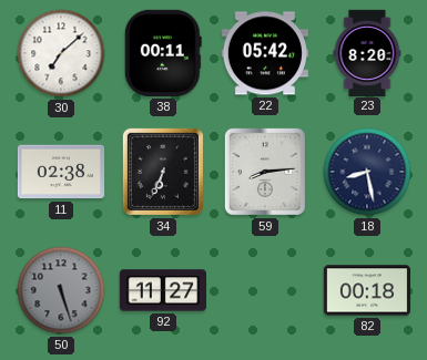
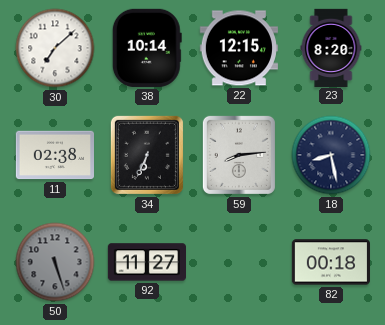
38: 00:11 -> 10:14
22: 05:42 -> 12:15
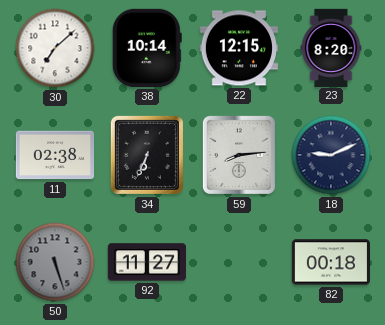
18: 8:28 -> 9:11
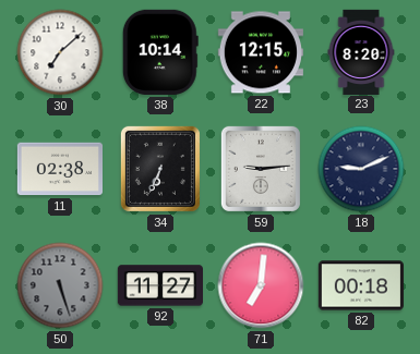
59: 8:14 -> 9:14
71: none -> 7:01
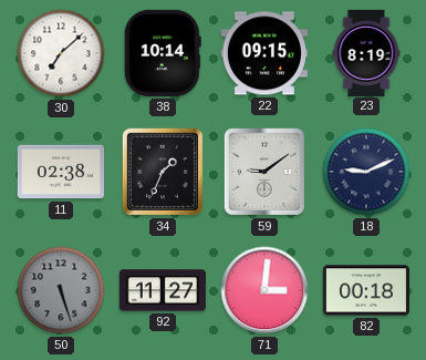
22: 12:15 -> 09:15
23: 8:20 -> 8:19
34: 6:34 -> 1:34
59: 9:14 -> 9:09
71: 7:01 -> 3:01
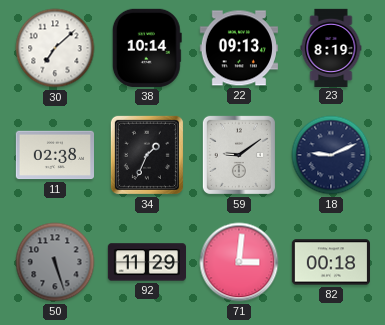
22: 09:15 -> 09:13
92: 11:27 -> 11:29
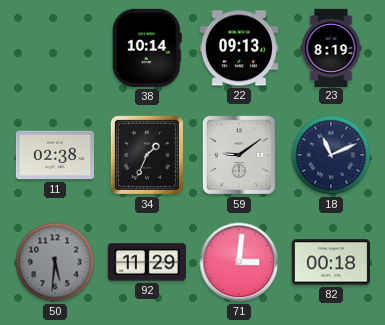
30: 7:08 -> none
18: 9:11 -> 11:11
50: 5:27 -> 5:31
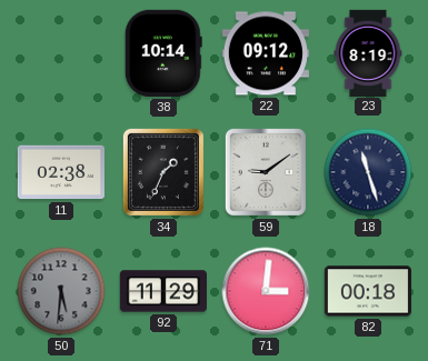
22: 09:13 -> 09:12
18: 11:11 -> 11:27
